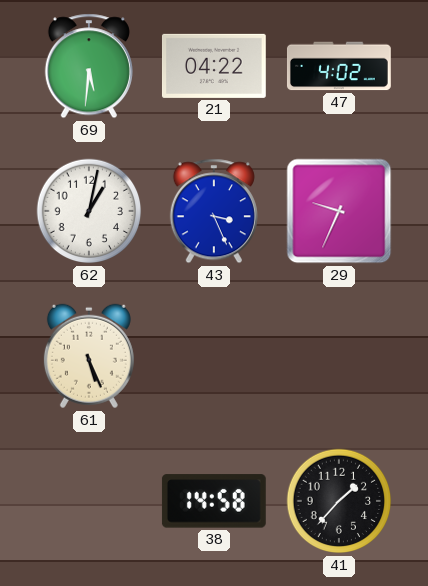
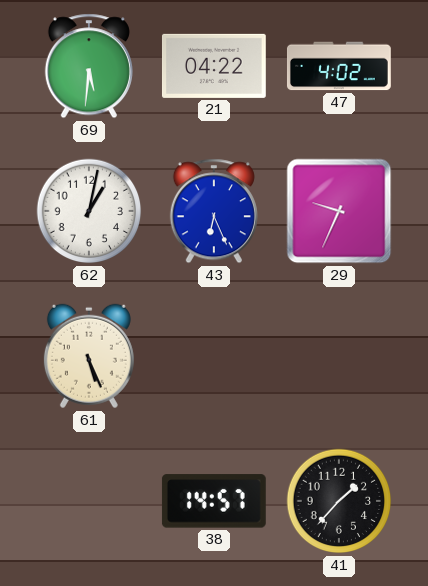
43: 3:26 -> 6:26
38: 14:58 -> 14:57
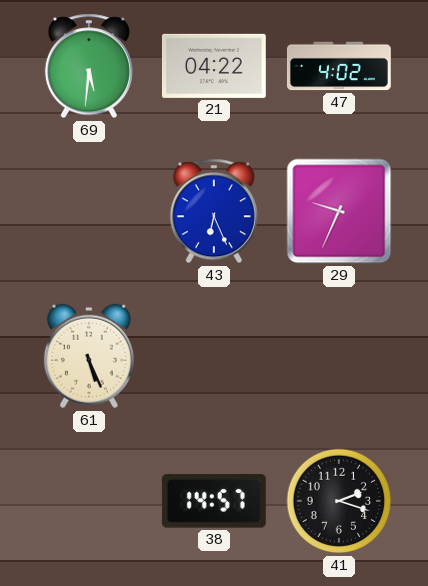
62: 1:02 -> none
41: 1:37 -> 2:18
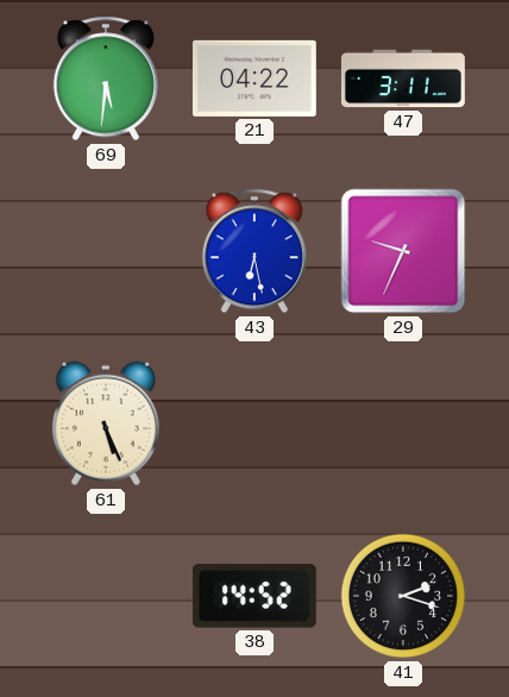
47: 4:02 -> 3:11
43: 6:26 -> 6:28
38: 14:57 -> 14:52
